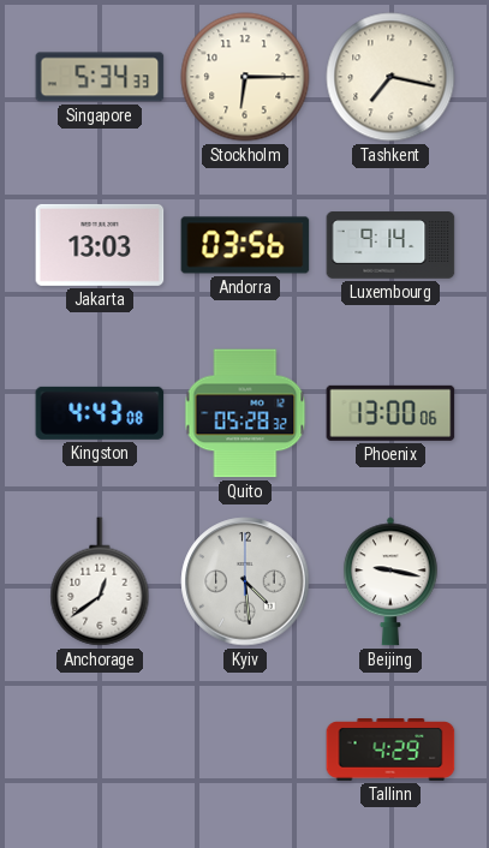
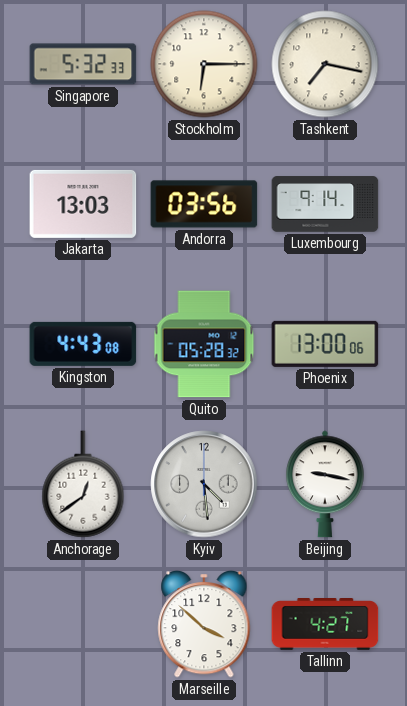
Singapore: 5:34 -> 5:32
Marseille: none -> 3:52
Tallinn: 4:29 -> 4:27
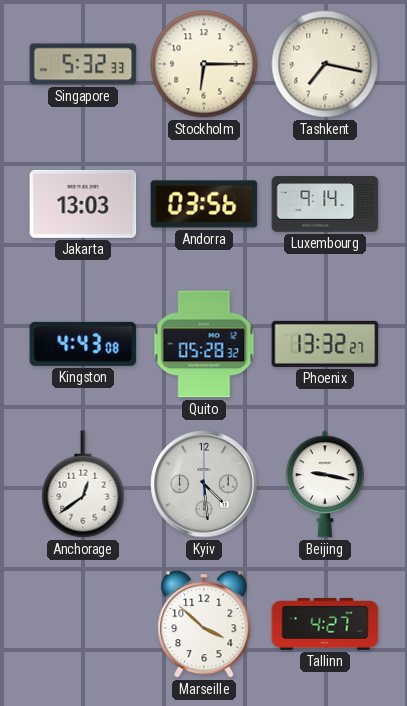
Phoenix: 13:00 -> 13:32
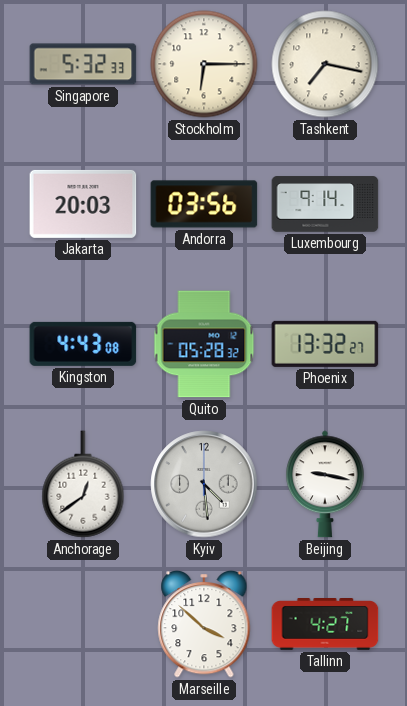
Jakarta: 13:03 -> 20:03
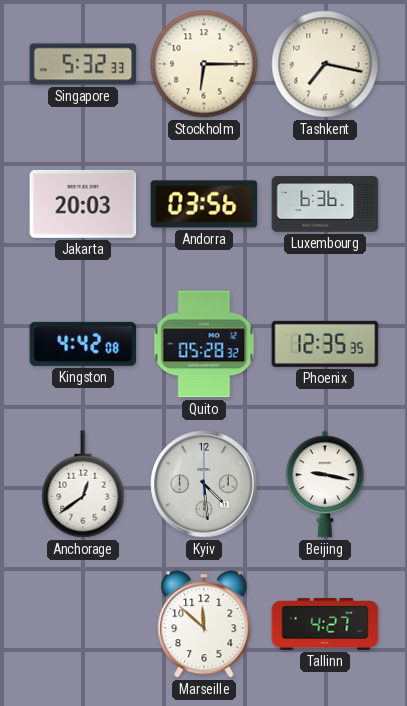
Luxembourg: 9:14 -> 6:36
Kingston: 4:43 -> 4:42
Phoenix: 13:32 -> 12:35
Marseille: 3:52 -> 11:52
